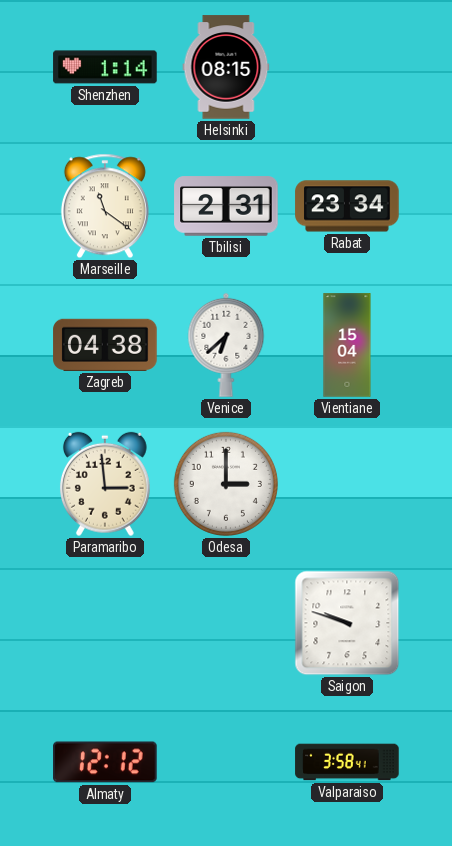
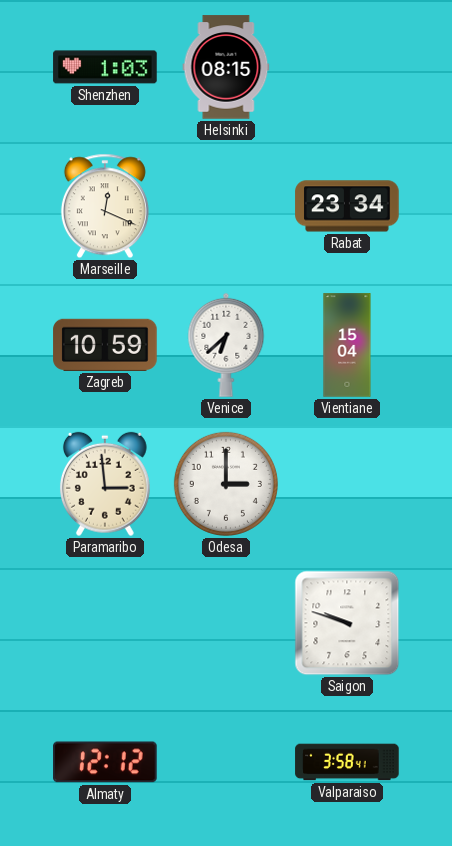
Shenzhen: 1:14 -> 1:03
Marseille: 11:21 -> 12:19
Tbilisi: 2:31 -> none
Zagreb: 04:38 -> 10:59
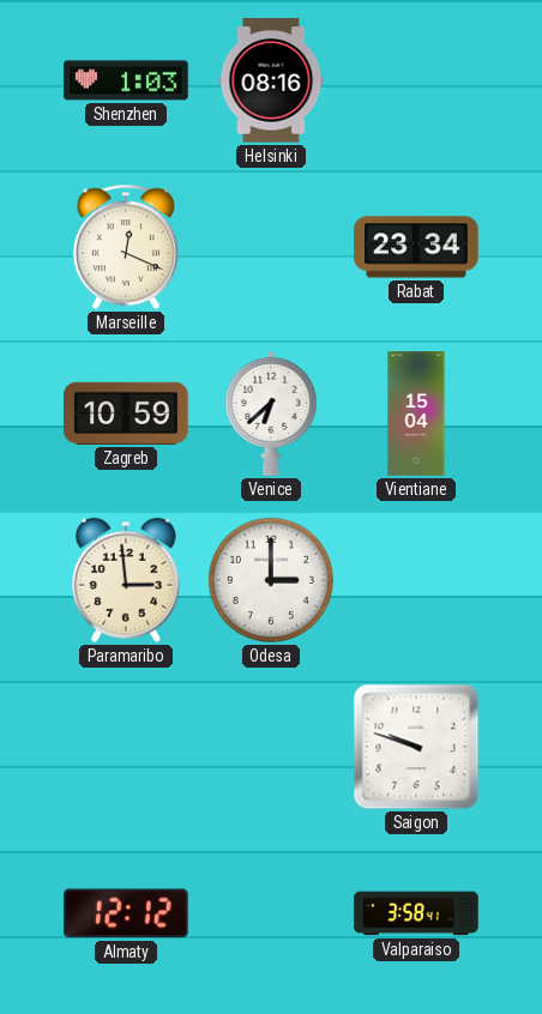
Helsinki: 08:15 -> 08:16
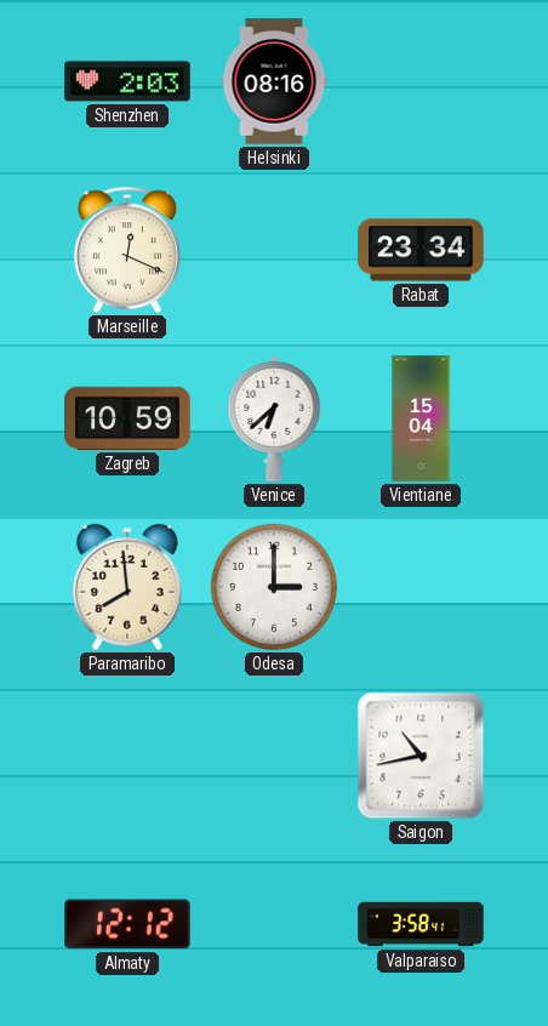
Shenzhen: 1:03 -> 2:03
Paramaribo: 2:59 -> 7:59
Saigon: 9:48 -> 10:43
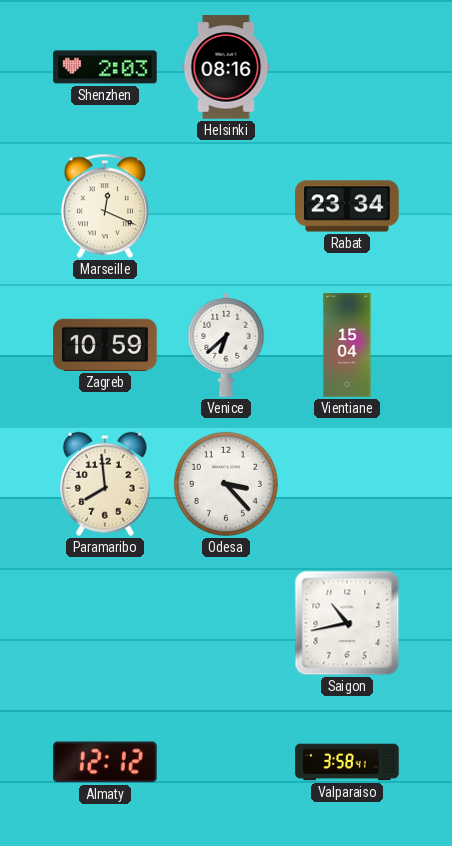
Odesa: 3:00 -> 3:23
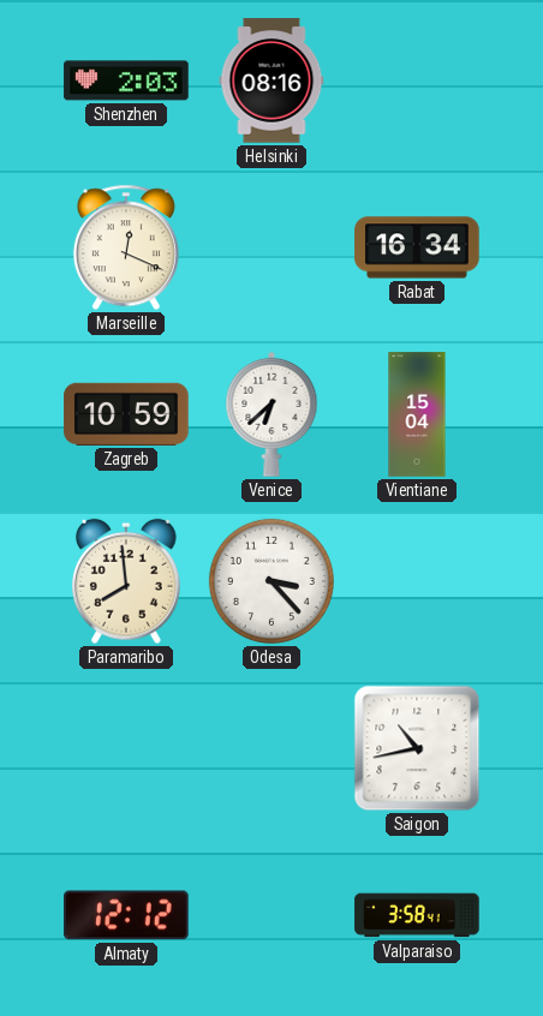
Rabat: 23:34 -> 16:34
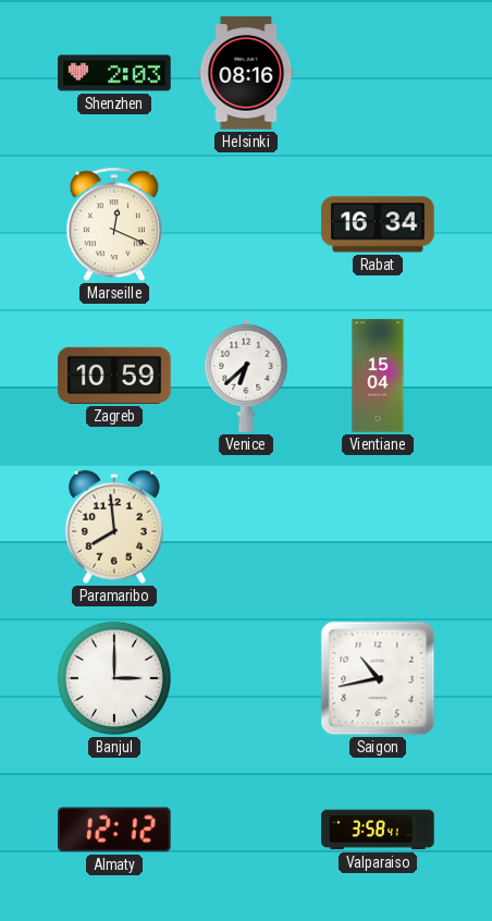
Odesa: 3:23 -> none
Banjul: none -> 3:00
